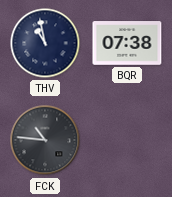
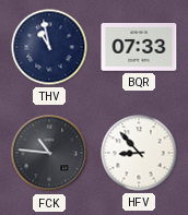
BQR: 07:38 -> 07:33
HFV: none -> 8:53
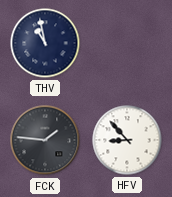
BQR: 07:33 -> none
FCK: 10:46 -> 1:46
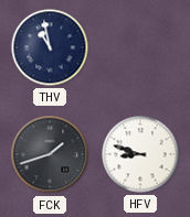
FCK: 1:46 -> 1:42
HFV: 8:53 -> 8:48
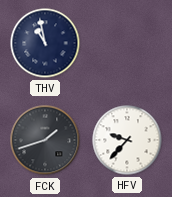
HFV: 8:48 -> 9:37
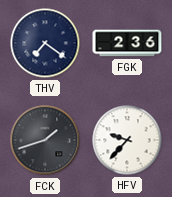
THV: 10:58 -> 7:21
FGK: none -> 2:36
